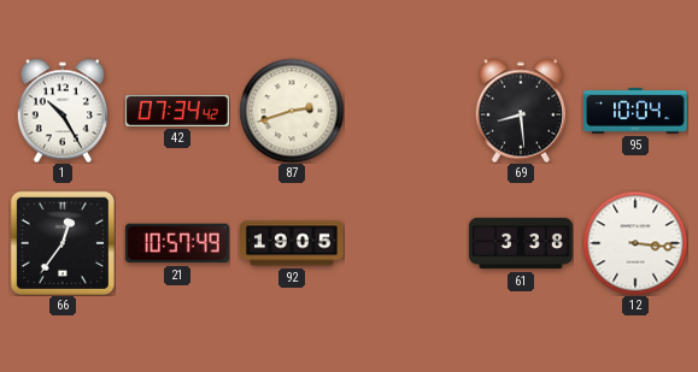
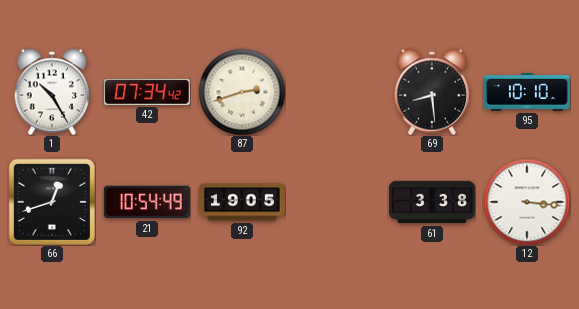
95: 10:04 -> 10:10
66: 12:36 -> 12:42
21: 10:57 -> 10:54
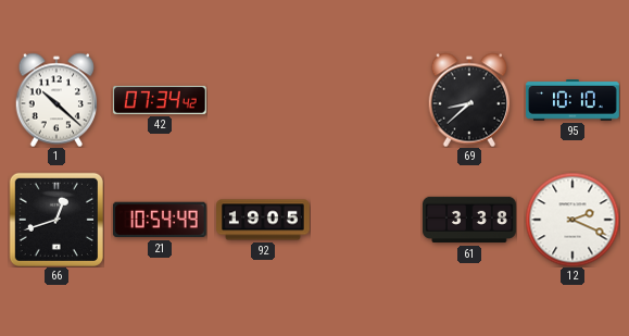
1: 10:25 -> 10:22
87: 2:42 -> none
69: 8:29 -> 8:38
12: 3:16 -> 2:19
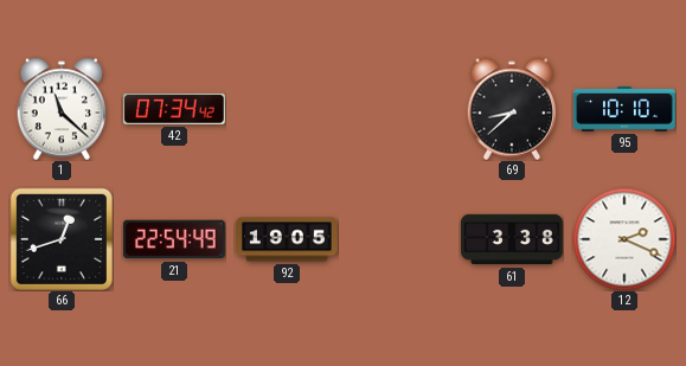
1: 10:22 -> 11:22
21: 10:54 -> 22:54
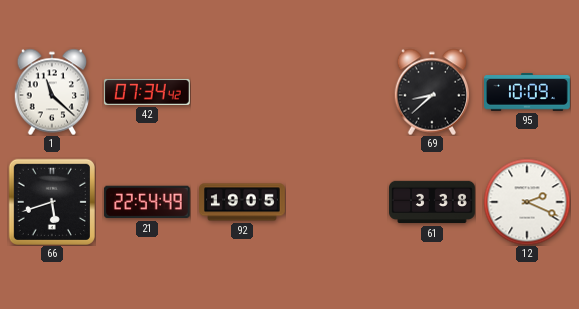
95: 10:10 -> 10:09
66: 12:42 -> 5:42
